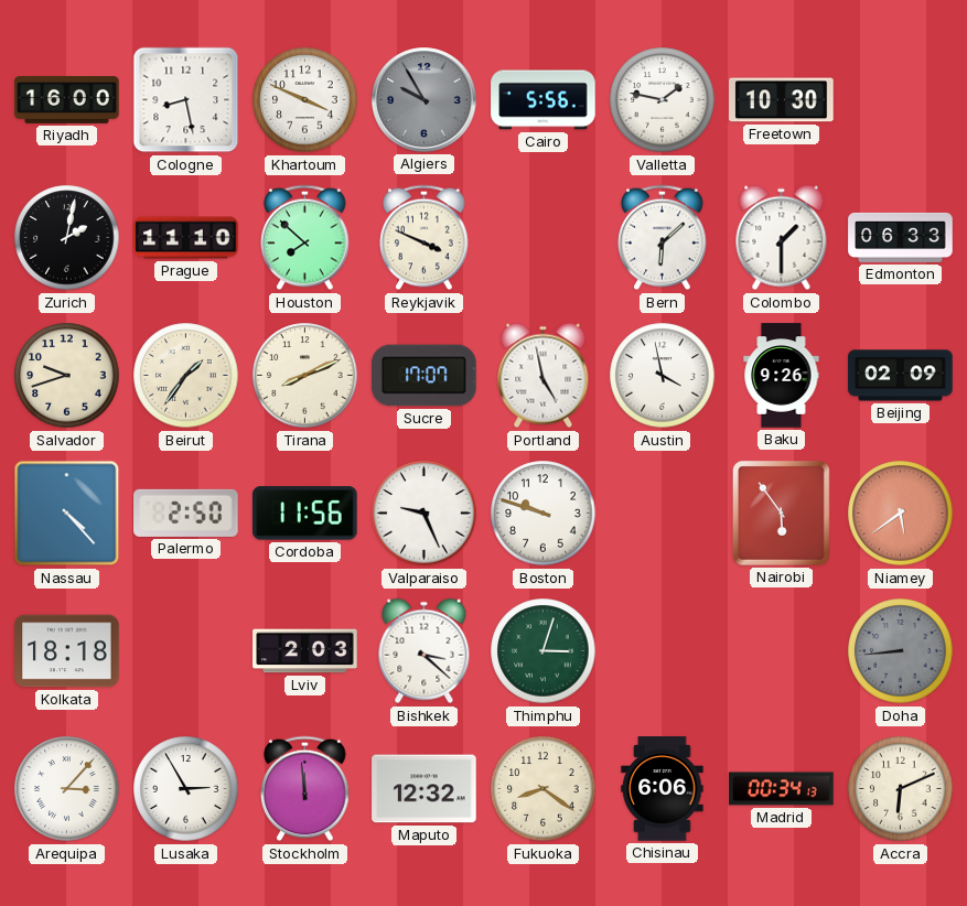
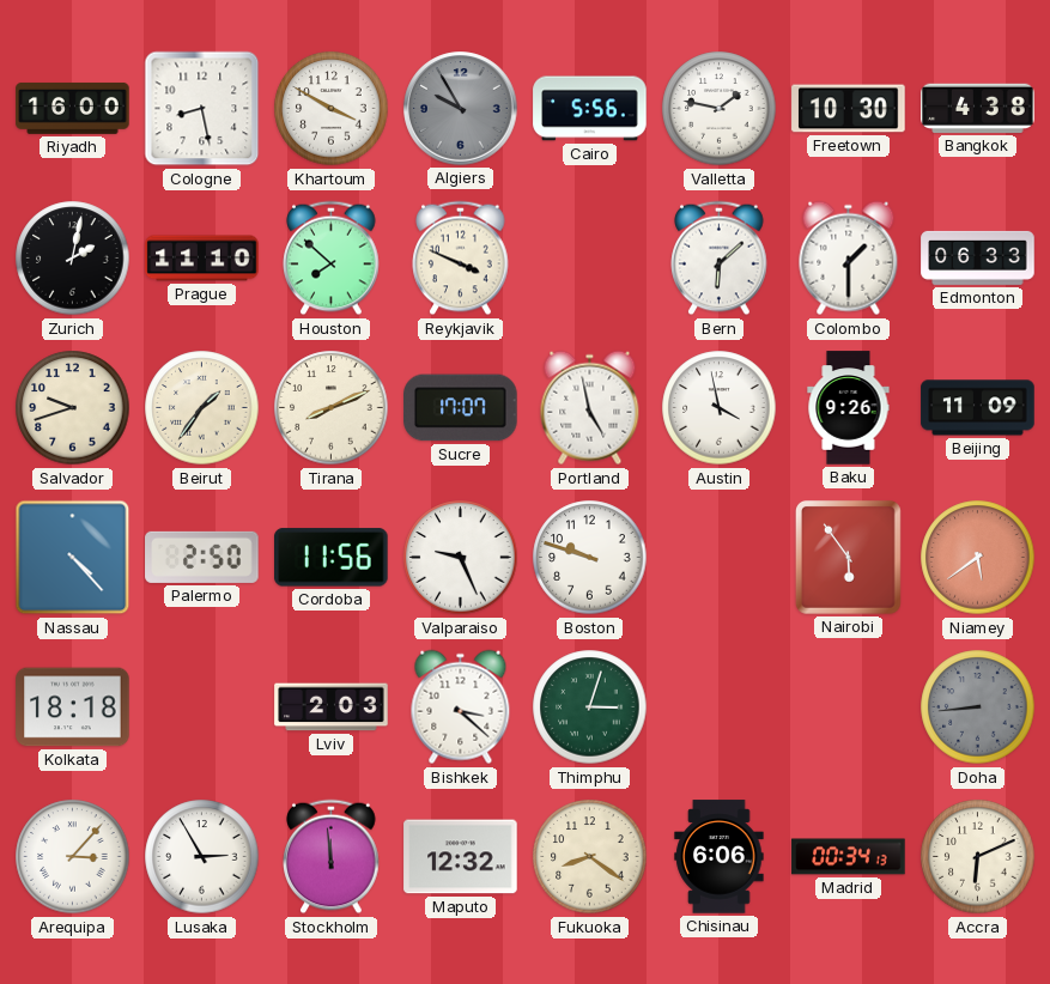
Khartoum: 3:49 -> 3:50
Bangkok: none -> 4:38
Beijing: 02:09 -> 11:09
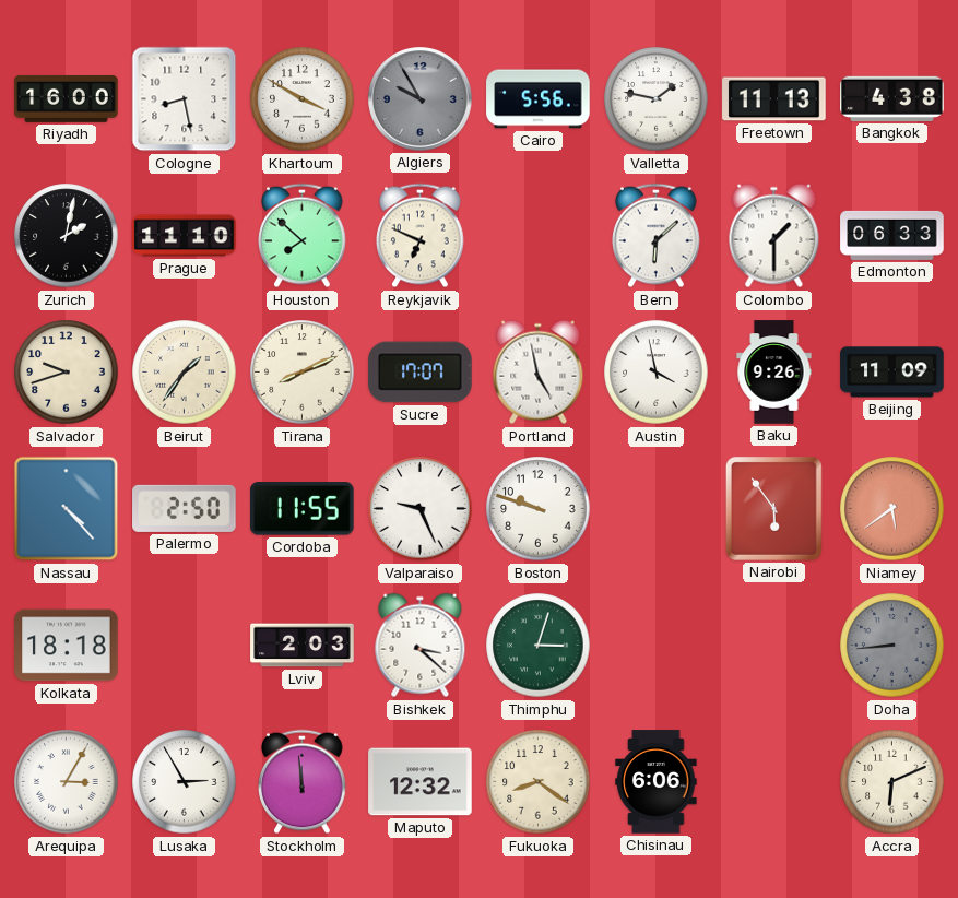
Freetown: 10:30 -> 11:13
Reykjavik: 3:49 -> 6:49
Cordoba: 11:56 -> 11:55
Arequipa: 3:07 -> 3:05
Madrid: 00:34 -> none
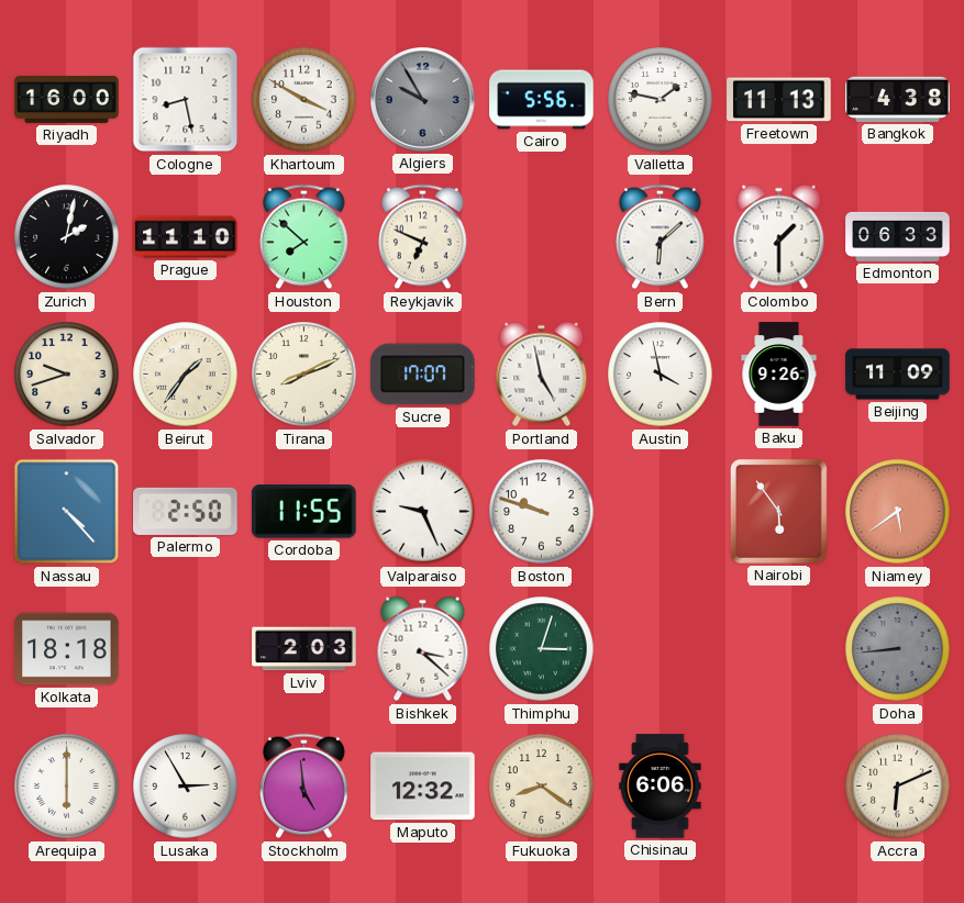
Arequipa: 3:05 -> 6:00
Stockholm: 11:59 -> 4:59
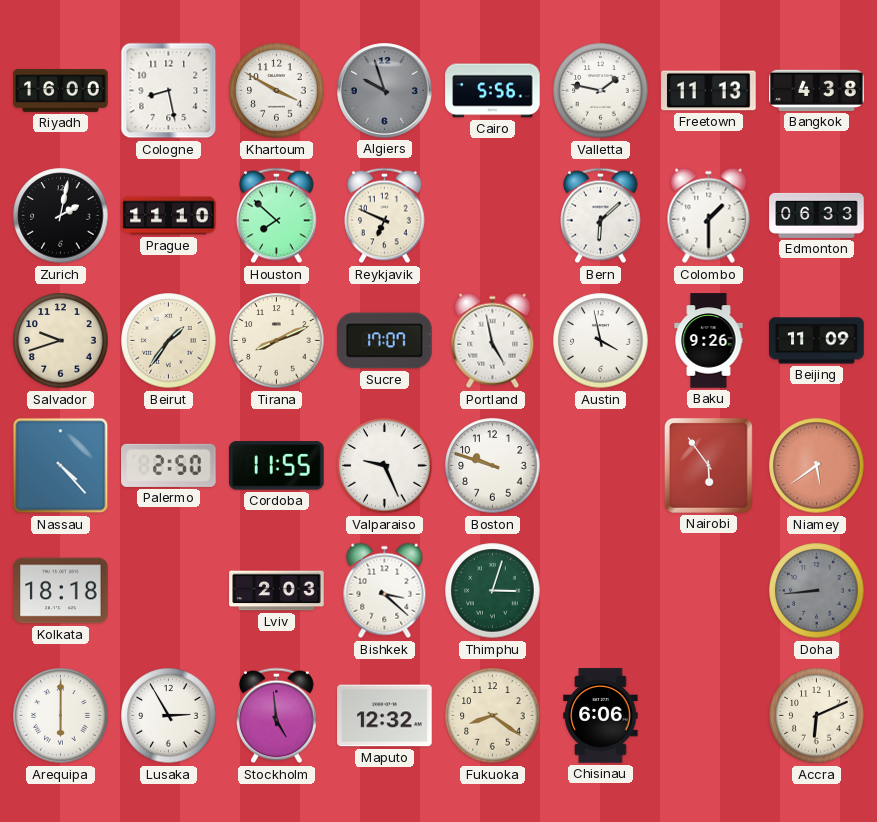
Algiers: 9:55 -> 9:57
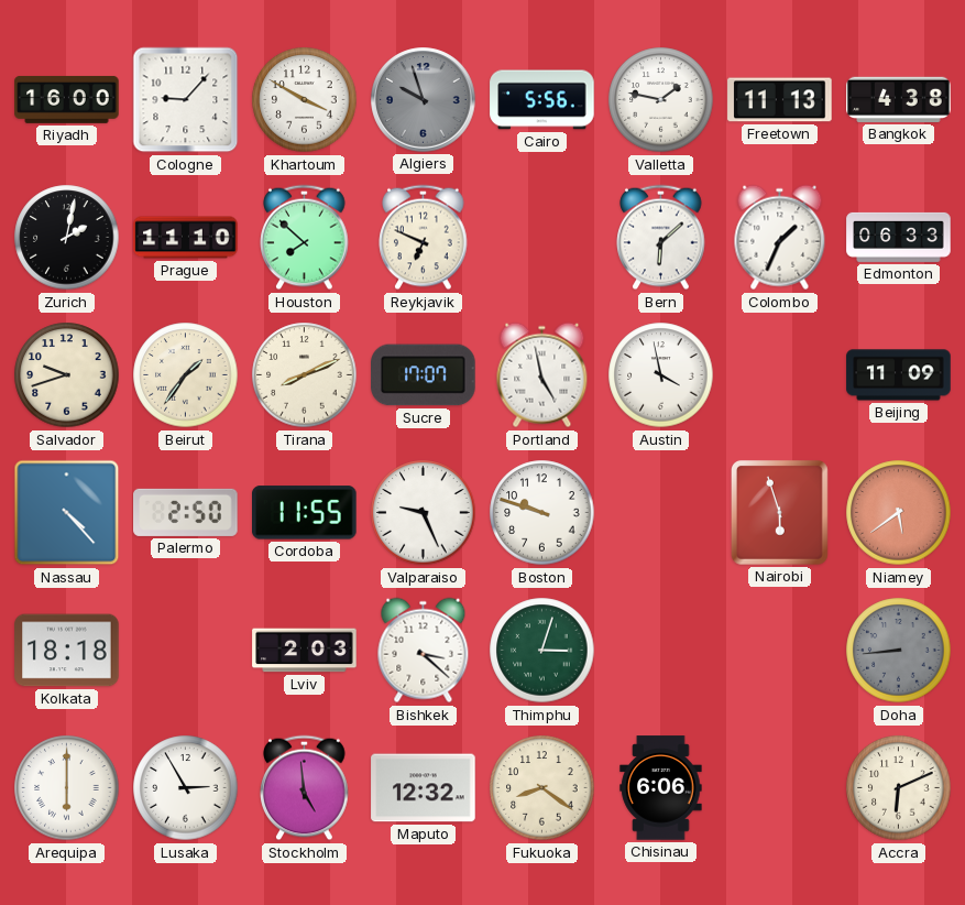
Cologne: 8:28 -> 9:07
Colombo: 1:30 -> 1:34
Baku: 9:26 -> none
Nairobi: 5:54 -> 5:57
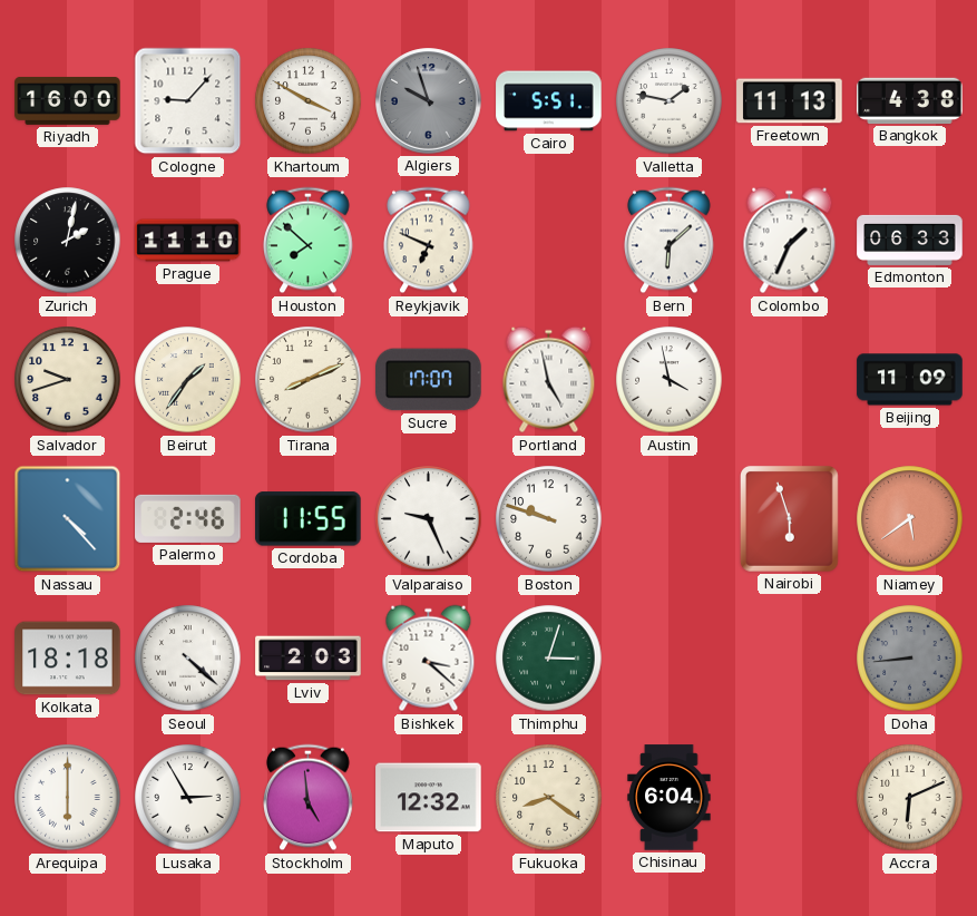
Cairo: 5:56 -> 5:51
Palermo: 2:50 -> 2:46
Seoul: none -> 4:22
Chisinau: 6:06 -> 6:04
